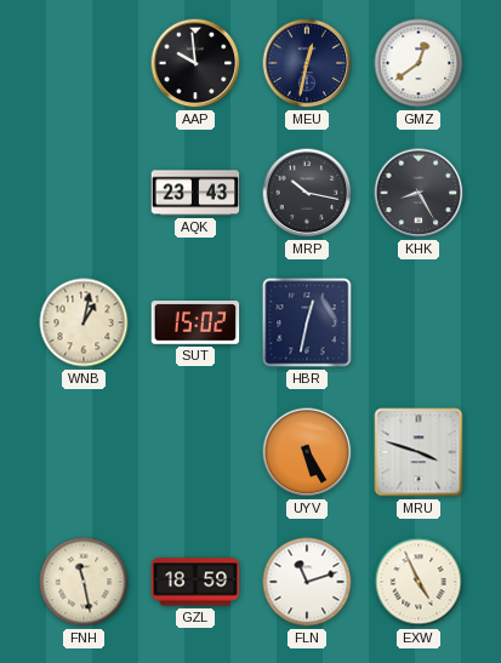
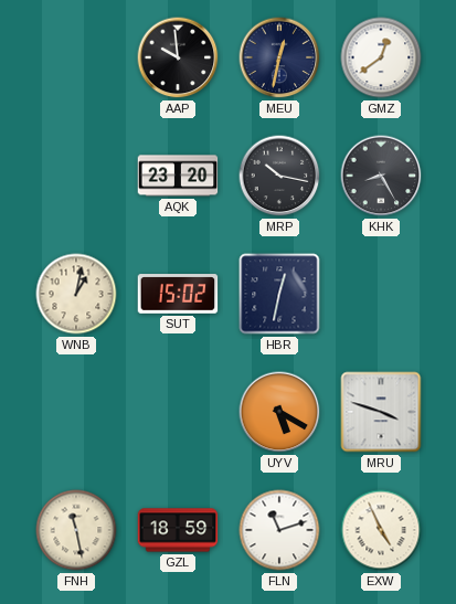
AQK: 23:43 -> 23:20
UYV: 5:25 -> 5:20
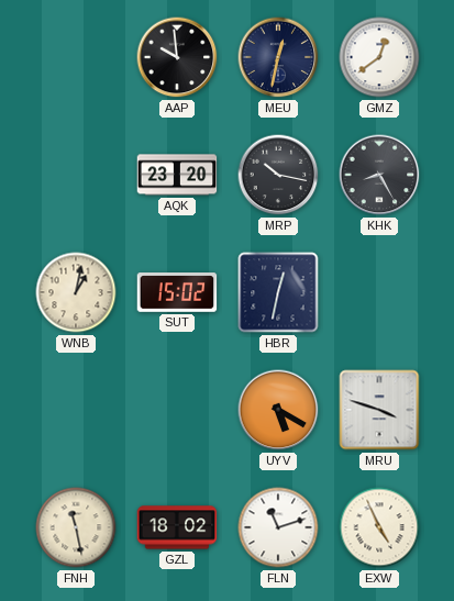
GZL: 18:59 -> 18:02
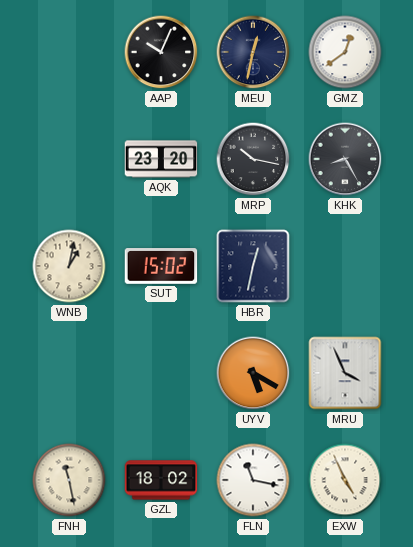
AAP: 9:59 -> 10:04
MRU: 3:48 -> 3:56
FLN: 11:12 -> 11:17
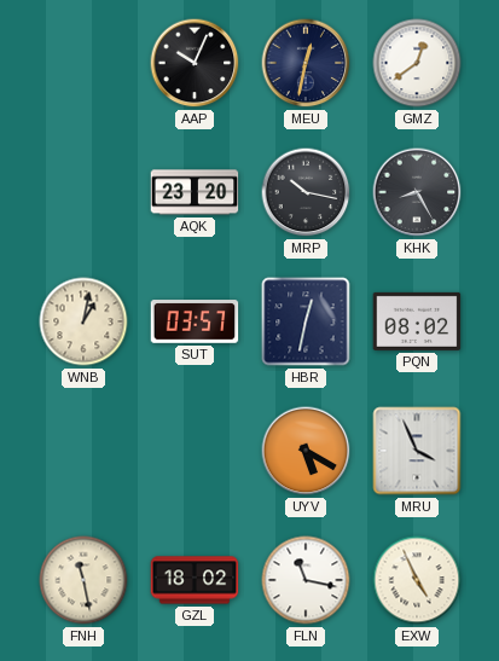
SUT: 15:02 -> 03:57
PQN: none -> 08:02
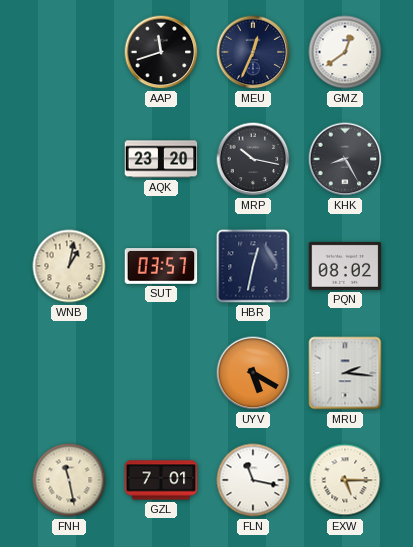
AAP: 10:04 -> 11:42
MEU: 12:32 -> 12:34
MRU: 3:56 -> 2:16
GZL: 18:02 -> 7:01
EXW: 4:56 -> 5:15
